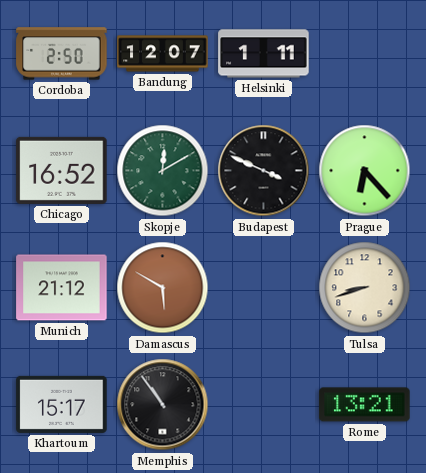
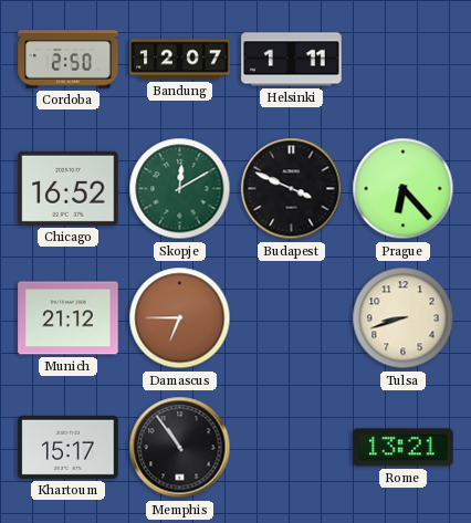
Damascus: 5:50 -> 6:45
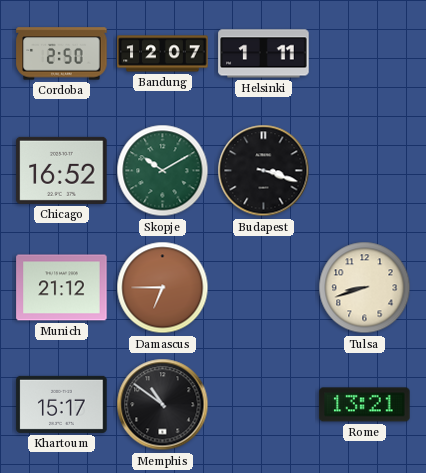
Skopje: 12:10 -> 10:10
Budapest: 3:49 -> 3:18
Prague: 6:23 -> none
Memphis: 10:54 -> 10:51
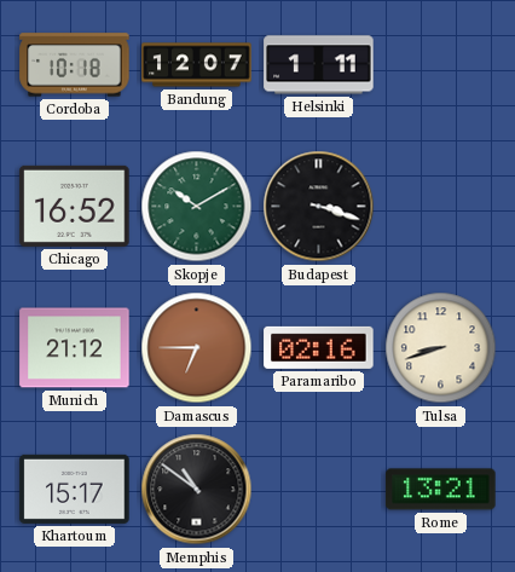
Cordoba: 2:50 -> 10:18
Paramaribo: none -> 02:16
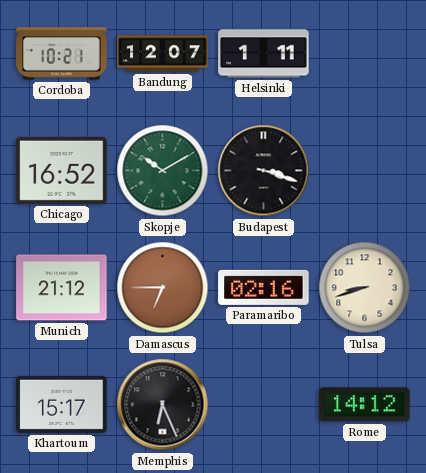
Cordoba: 10:18 -> 10:21
Memphis: 10:51 -> 6:26
Rome: 13:21 -> 14:12
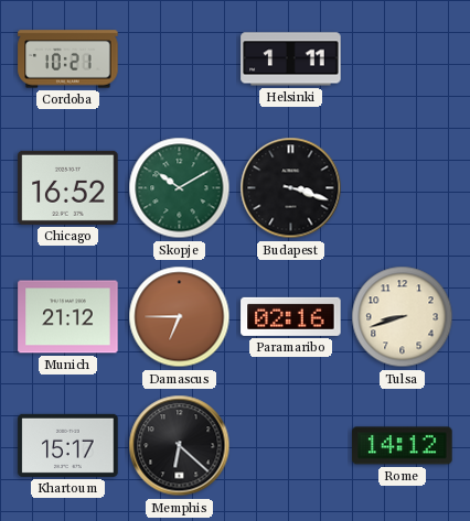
Bandung: 12:07 -> none
Memphis: 6:26 -> 6:22
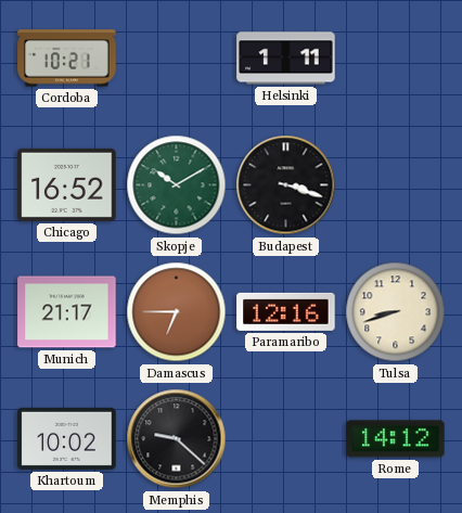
Munich: 21:12 -> 21:17
Paramaribo: 02:16 -> 12:16
Khartoum: 15:17 -> 10:02
Memphis: 6:22 -> 9:22
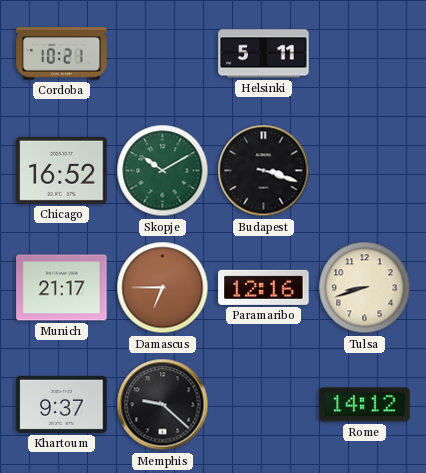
Helsinki: 1:11 -> 5:11
Khartoum: 10:02 -> 9:37
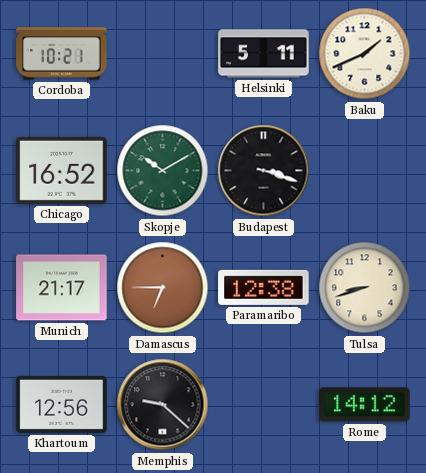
Baku: none -> 1:41
Paramaribo: 12:16 -> 12:38
Khartoum: 9:37 -> 12:56
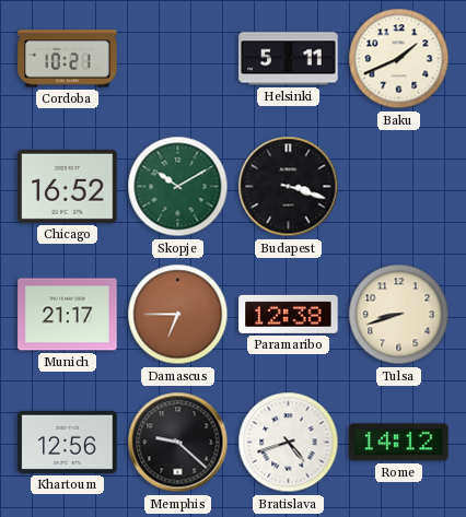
Bratislava: none -> 4:42
